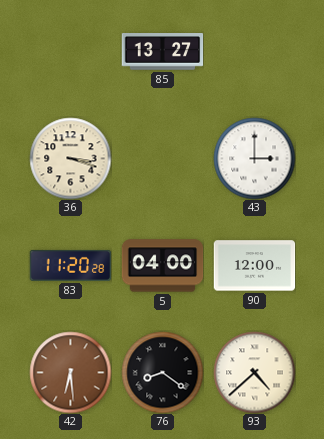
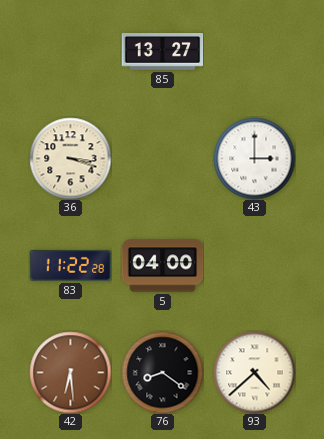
83: 11:20 -> 11:22
90: 12:00 -> none
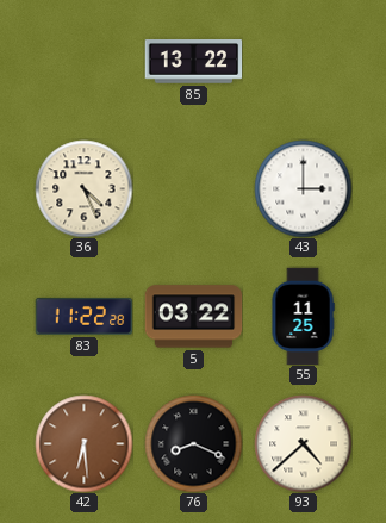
85: 13:27 -> 13:22
36: 3:18 -> 4:26
5: 04:00 -> 03:22
55: none -> 11:25
76: 8:21 -> 8:19
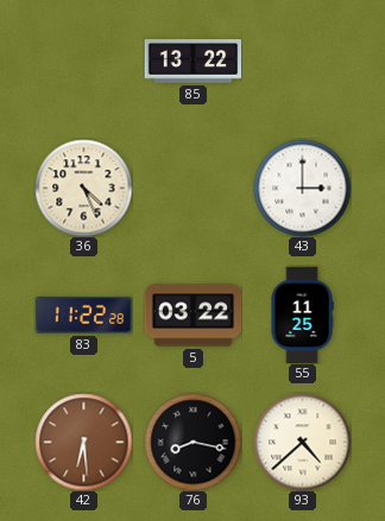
76: 8:19 -> 8:17
